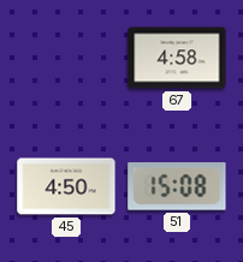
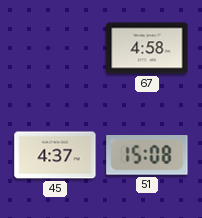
45: 4:50 -> 4:37
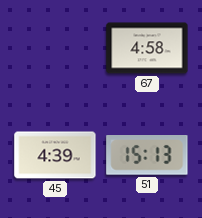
45: 4:37 -> 4:39
51: 15:08 -> 15:13
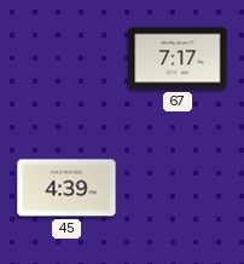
67: 4:58 -> 7:17
51: 15:13 -> none
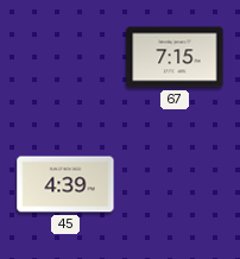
67: 7:17 -> 7:15
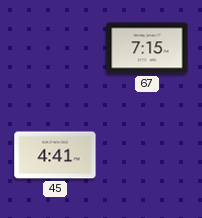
45: 4:39 -> 4:41
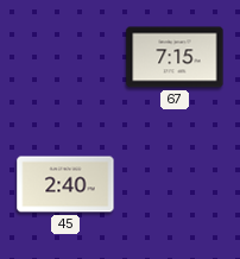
45: 4:41 -> 2:40
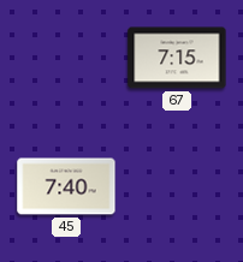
45: 2:40 -> 7:40
